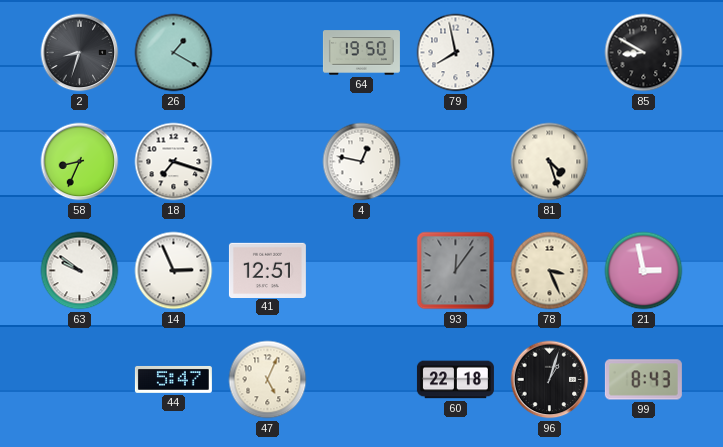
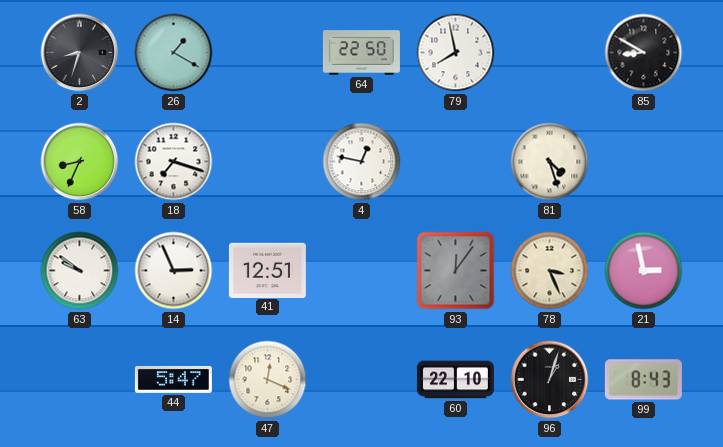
64: 19:50 -> 22:50
47: 5:04 -> 12:19
60: 22:18 -> 22:10
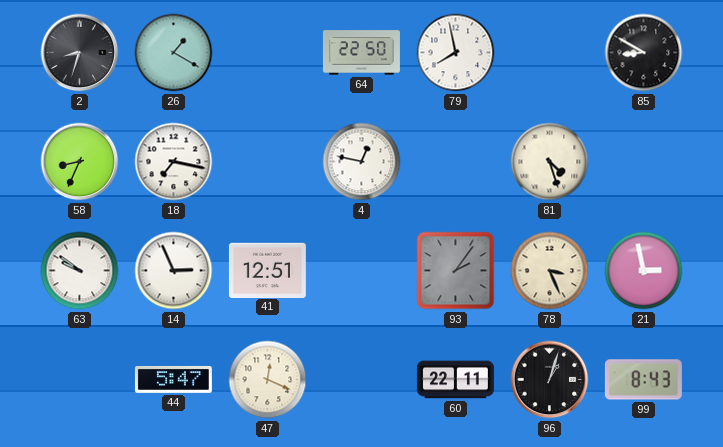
18: 7:18 -> 7:17
93: 12:06 -> 2:06
60: 22:10 -> 22:11
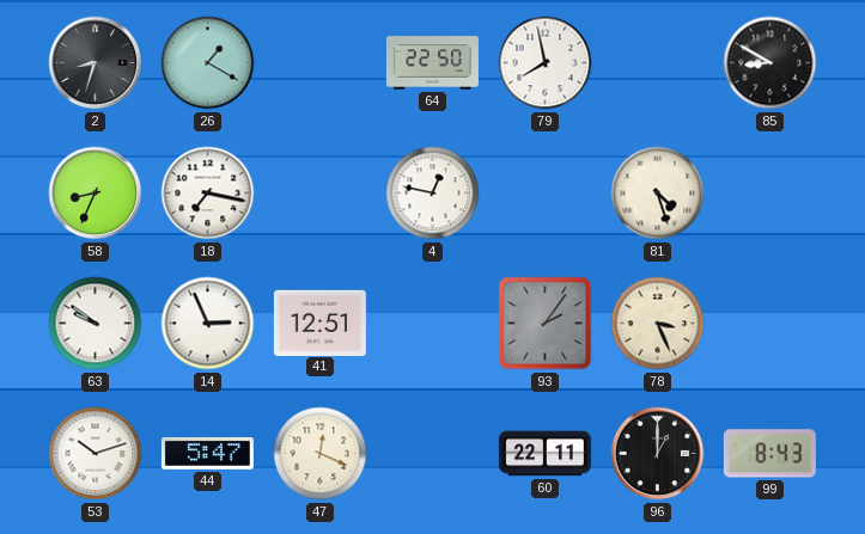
21: 2:58 -> none
53: none -> 10:12
96: 1:03 -> 1:00
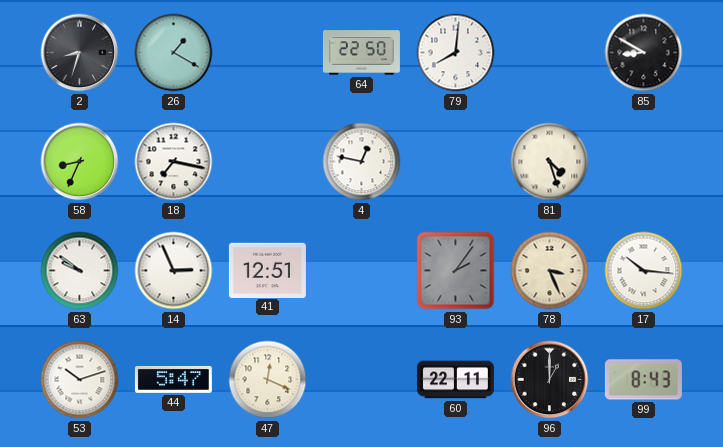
79: 7:58 -> 8:01
17: none -> 10:16
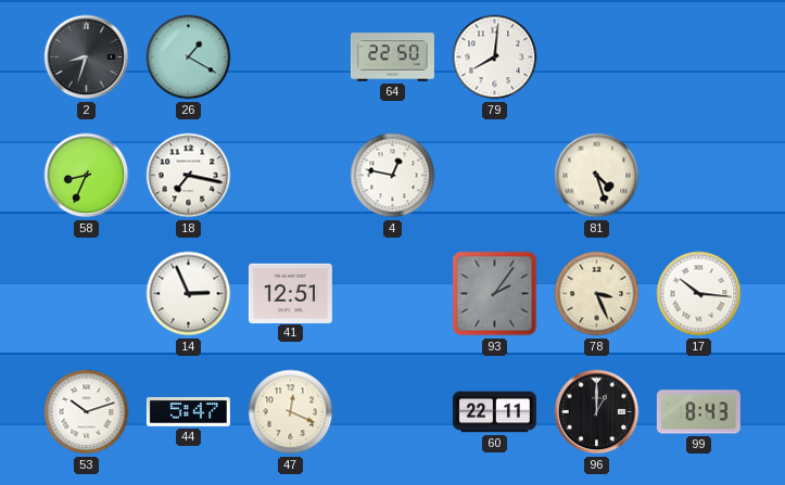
85: 8:50 -> none
63: 9:51 -> none
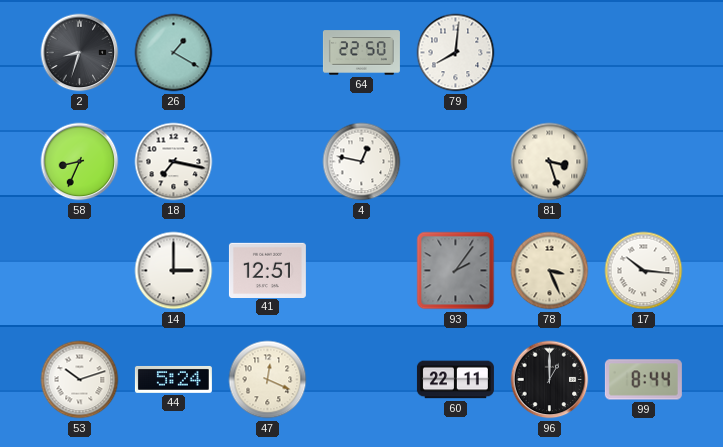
81: 4:27 -> 3:27
14: 2:56 -> 3:00
44: 5:47 -> 5:24
99: 8:43 -> 8:44
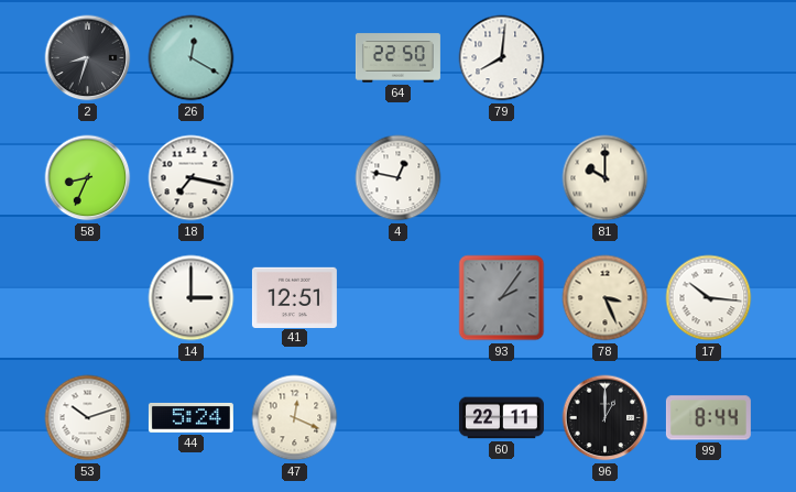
26: 1:20 -> 12:20
81: 3:27 -> 10:00
